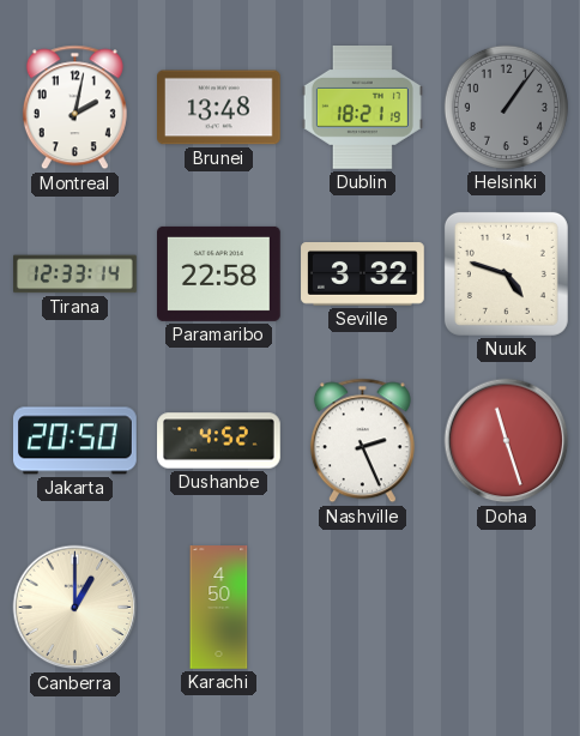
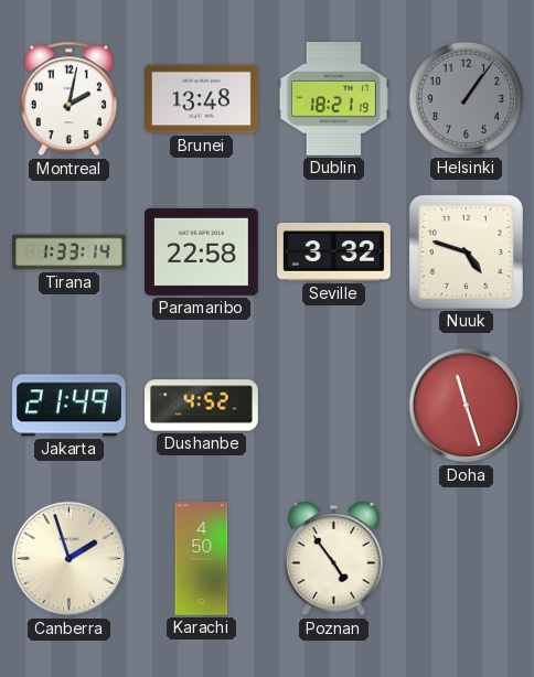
Tirana: 12:33 -> 1:33
Jakarta: 20:50 -> 21:49
Nashville: 2:26 -> none
Canberra: 1:00 -> 1:57
Poznan: none -> 4:54
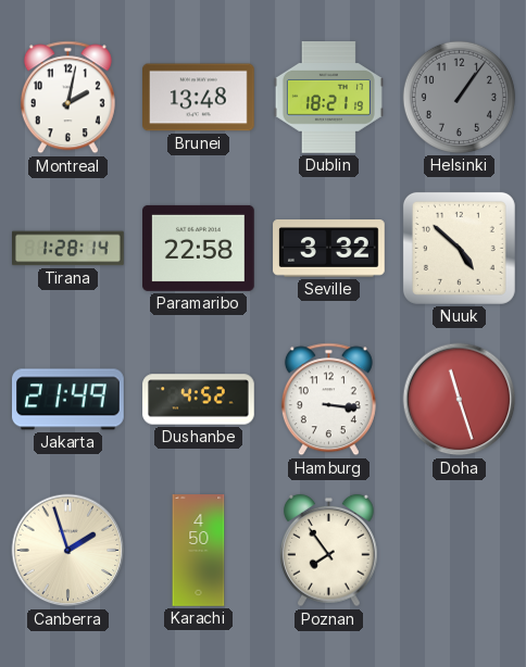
Tirana: 1:33 -> 1:28
Nuuk: 4:48 -> 4:52
Hamburg: none -> 3:16
Poznan: 4:54 -> 7:54
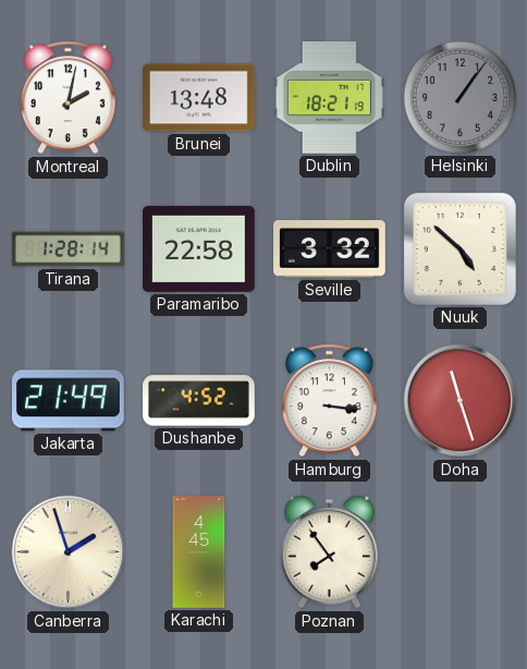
Karachi: 4:50 -> 4:45
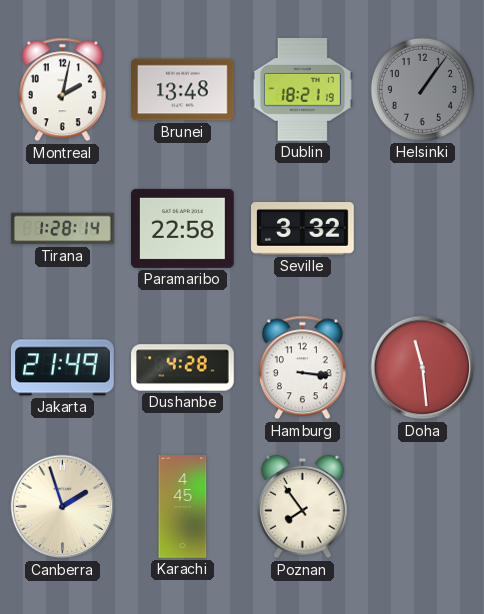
Nuuk: 4:52 -> none
Dushanbe: 4:52 -> 4:28
Doha: 11:27 -> 11:29
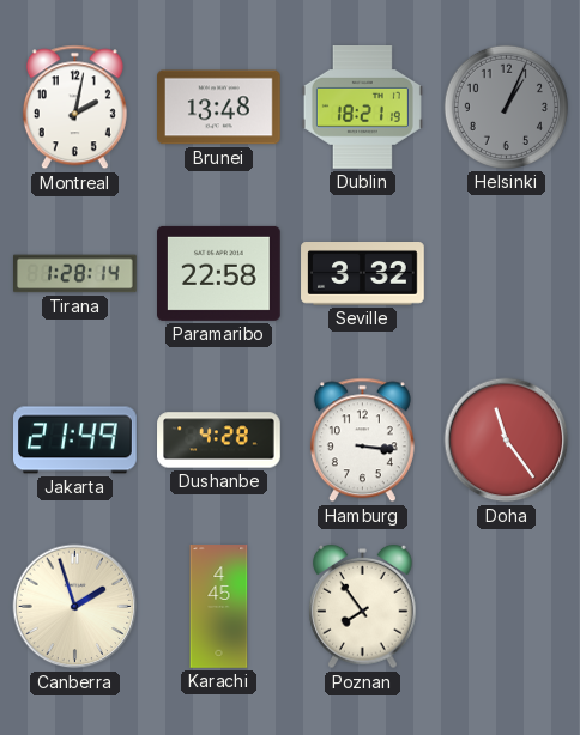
Helsinki: 1:06 -> 1:04
Doha: 11:29 -> 11:24
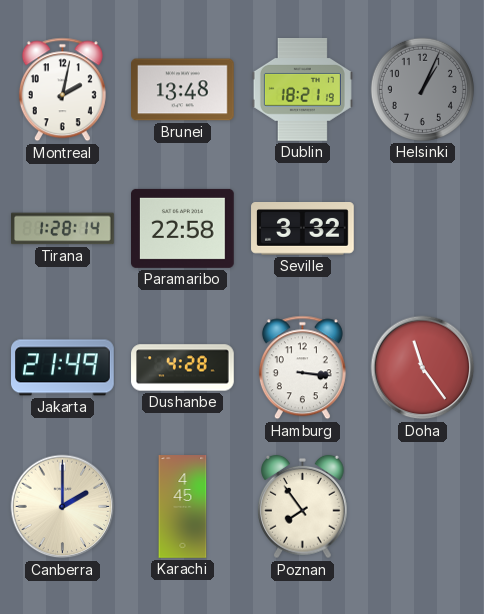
Canberra: 1:57 -> 2:00
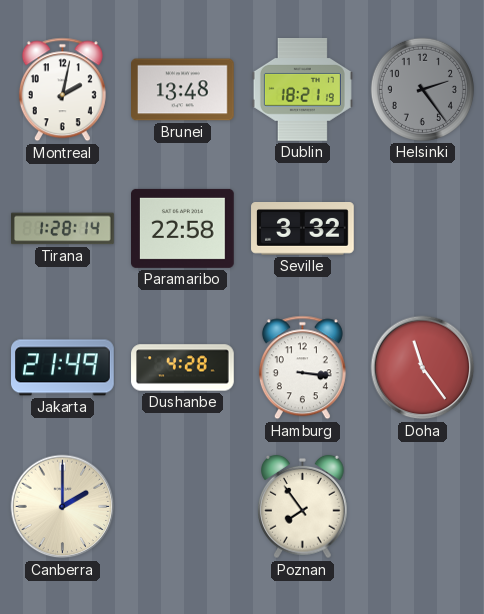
Helsinki: 1:04 -> 2:24
Karachi: 4:45 -> none
